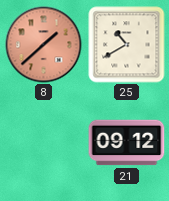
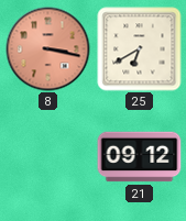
8: 1:38 -> 3:17
25: 10:40 -> 6:40
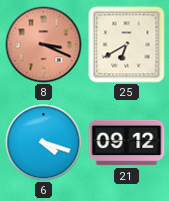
8: 3:17 -> 3:19
6: none -> 4:18
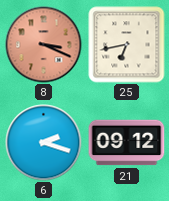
25: 6:40 -> 6:43
6: 4:18 -> 2:18
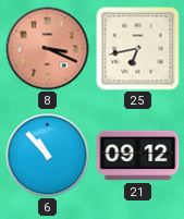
6: 2:18 -> 10:53
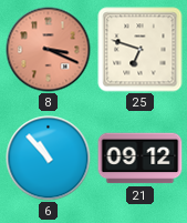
25: 6:43 -> 6:48
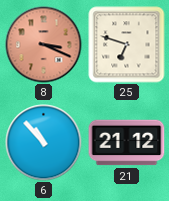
21: 09:12 -> 21:12
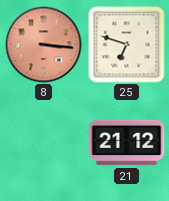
8: 3:19 -> 3:16
6: 10:53 -> none
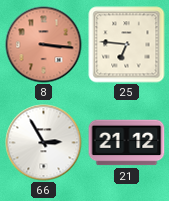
25: 6:48 -> 6:46
66: none -> 2:55
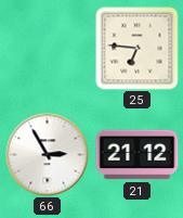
8: 3:16 -> none
